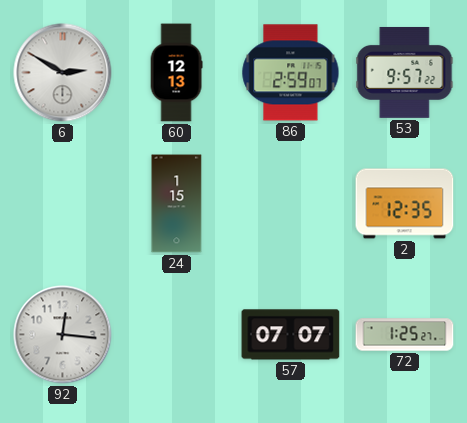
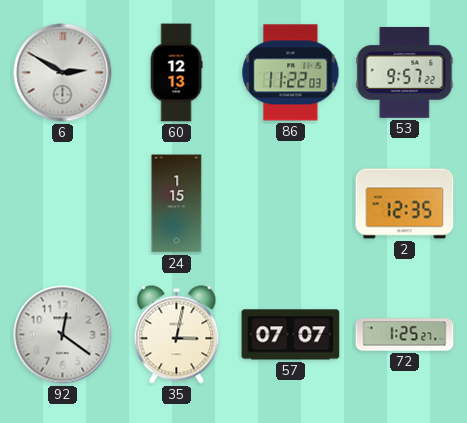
86: 2:59 -> 11:22
92: 12:16 -> 12:21
35: none -> 3:02
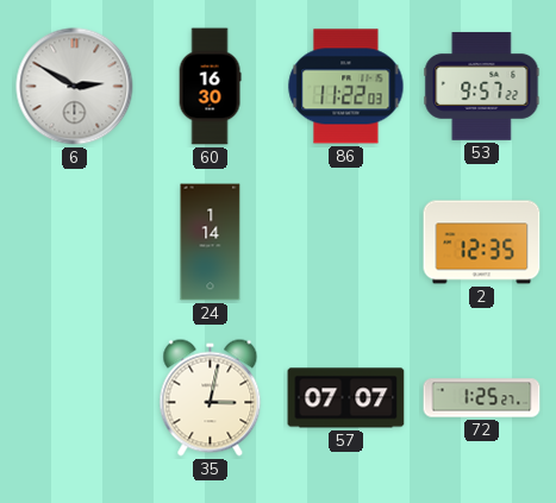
60: 12:13 -> 16:30
24: 1:15 -> 1:14
92: 12:21 -> none
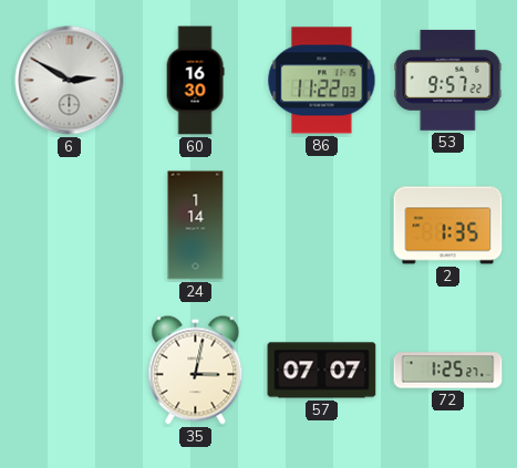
2: 12:35 -> 1:35
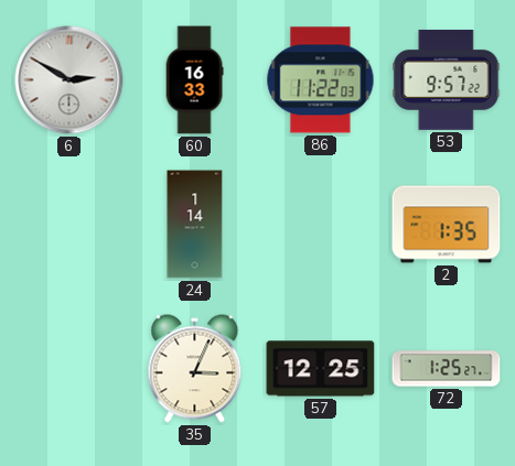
60: 16:30 -> 16:33
35: 3:02 -> 3:04
57: 07:07 -> 12:25
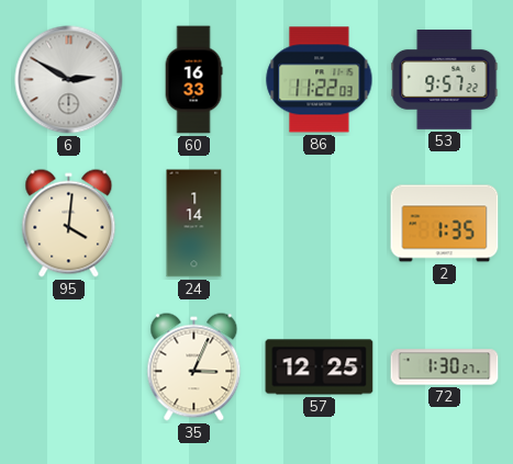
95: none -> 4:01
72: 1:25 -> 1:30
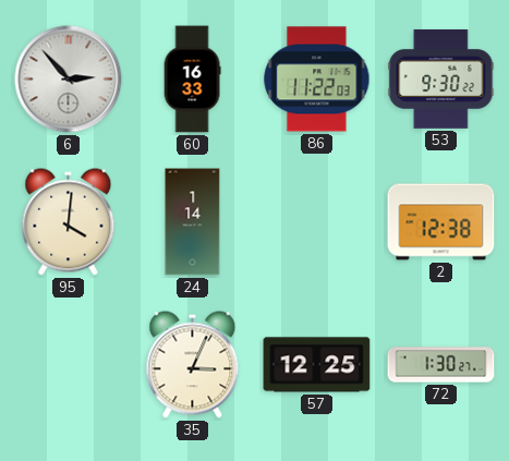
6: 2:50 -> 2:53
53: 9:57 -> 9:30
2: 1:35 -> 12:38
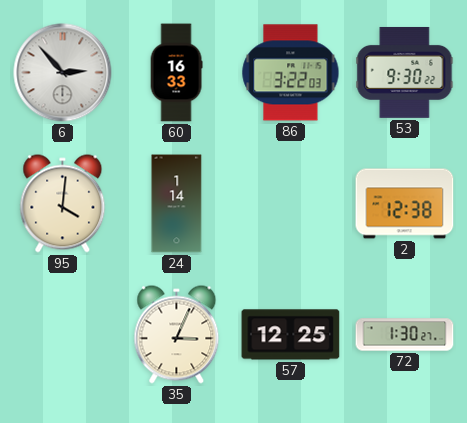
86: 11:22 -> 3:22
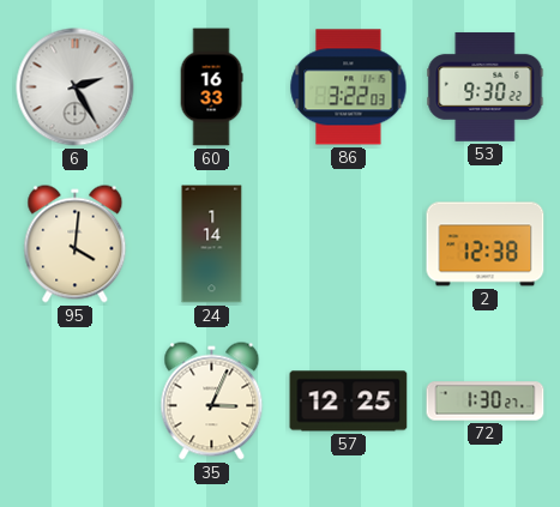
6: 2:53 -> 2:25
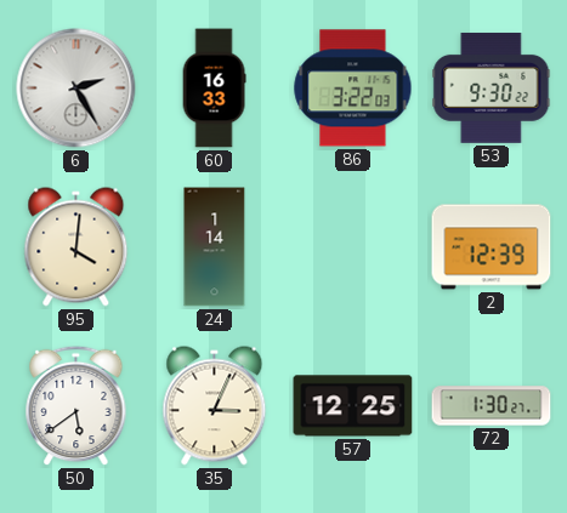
2: 12:38 -> 12:39
50: none -> 5:39
